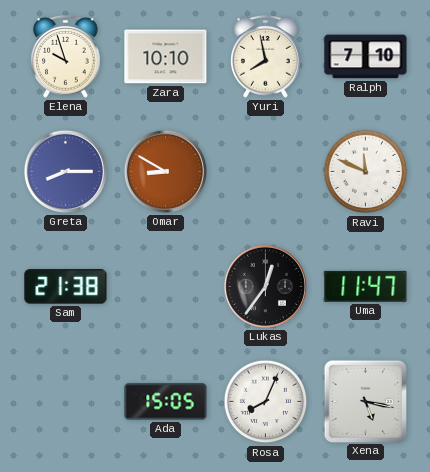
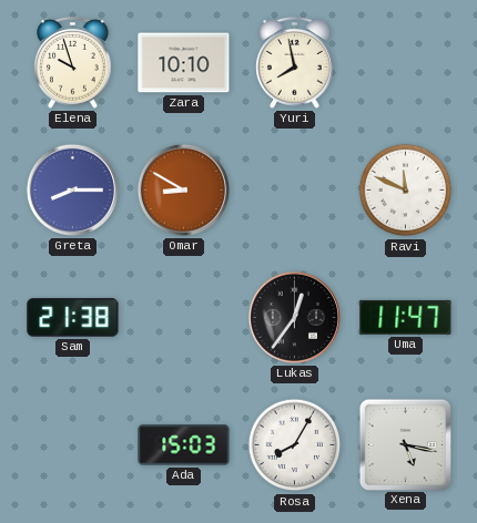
Ralph: 7:10 -> none
Ada: 15:05 -> 15:03
Rosa: 8:04 -> 8:05
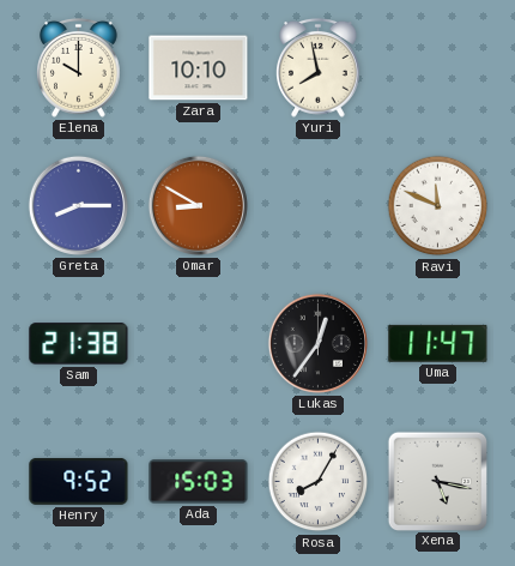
Elena: 9:57 -> 10:00
Henry: none -> 9:52
